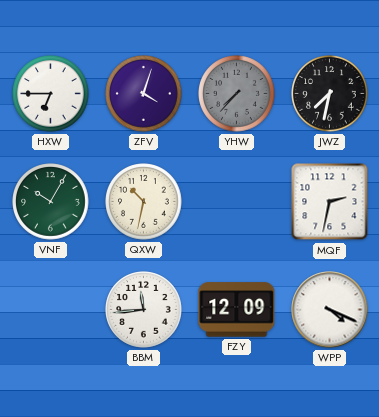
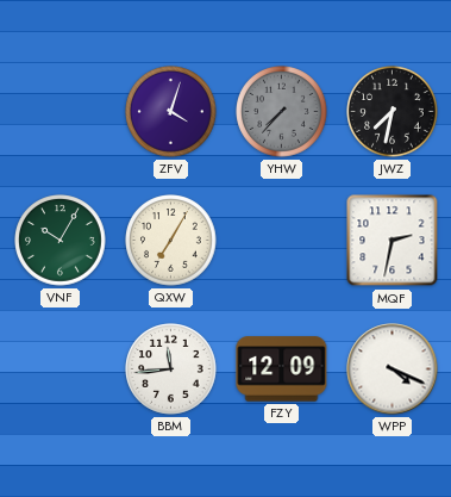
HXW: 6:45 -> none
QXW: 10:32 -> 7:05
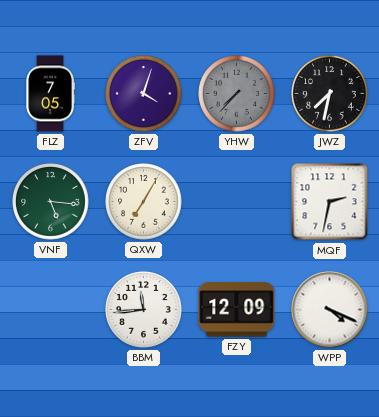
FLZ: none -> 7:05
VNF: 10:05 -> 5:16
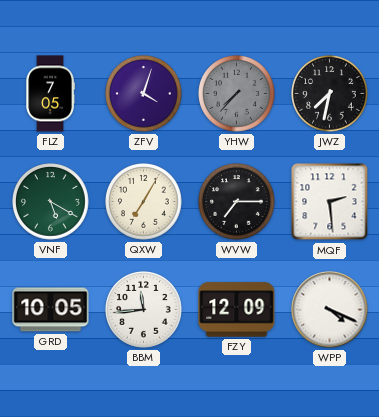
VNF: 5:16 -> 5:20
WVW: none -> 7:15
MQF: 2:32 -> 2:29
GRD: none -> 10:05
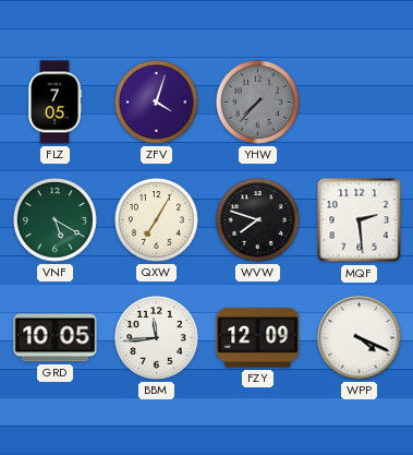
JWZ: 7:32 -> none
WVW: 7:15 -> 7:48
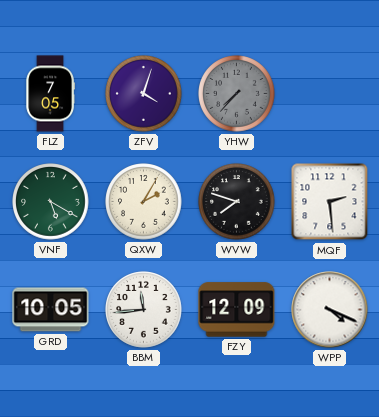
QXW: 7:05 -> 2:05
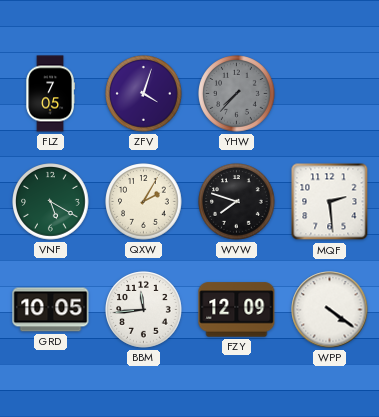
WPP: 4:19 -> 4:21
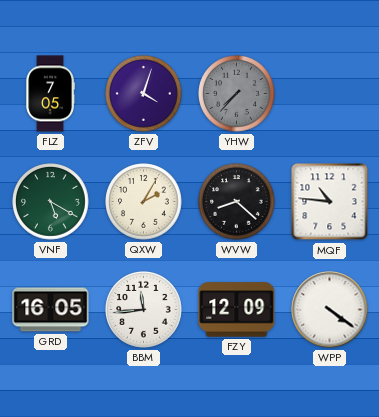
WVW: 7:48 -> 8:22
MQF: 2:29 -> 10:46
GRD: 10:05 -> 16:05
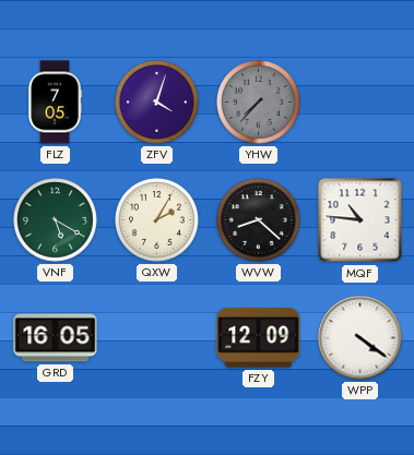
BBM: 11:44 -> none
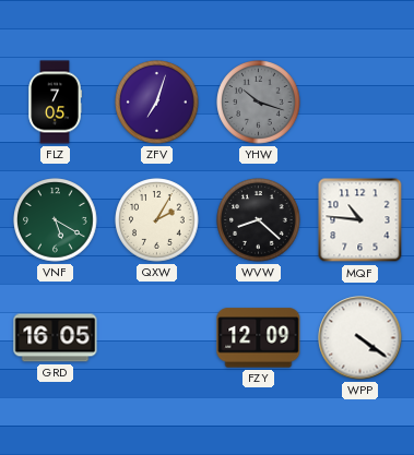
ZFV: 4:03 -> 7:03
YHW: 7:37 -> 10:18
